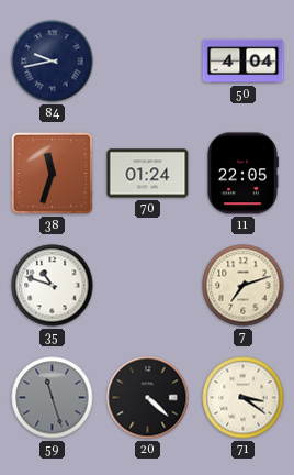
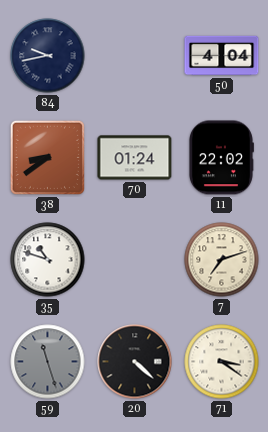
38: 11:33 -> 8:39
11: 22:05 -> 22:02
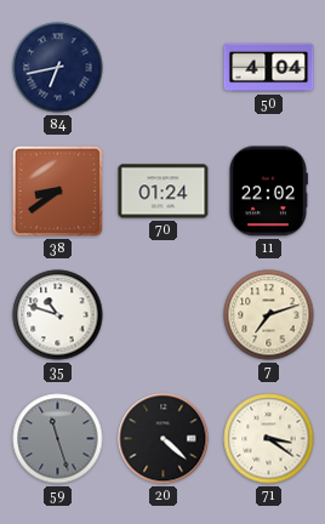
84: 9:43 -> 6:43
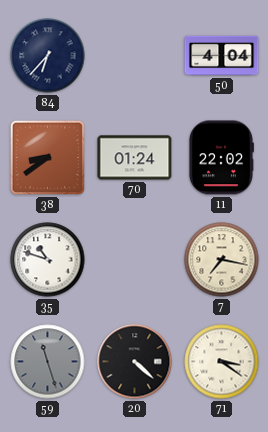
84: 6:43 -> 6:37
7: 7:12 -> 7:17
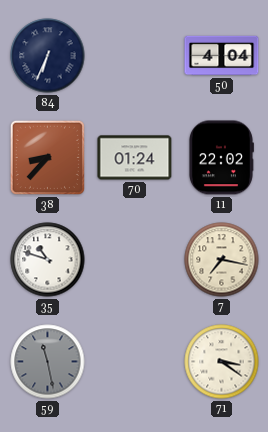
84: 6:37 -> 6:34
38: 8:39 -> 8:37
59: 11:27 -> 11:28
20: 4:22 -> none
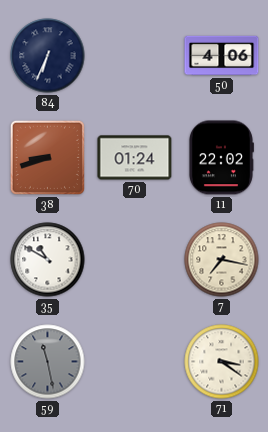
50: 4:04 -> 4:06
38: 8:37 -> 8:42
35: 10:48 -> 10:50
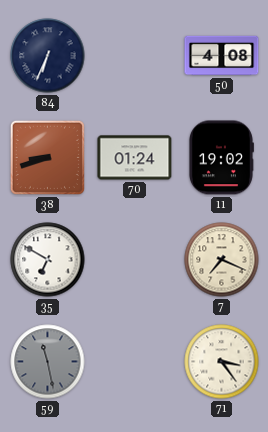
50: 4:06 -> 4:08
11: 22:02 -> 19:02
35: 10:50 -> 6:50
7: 7:17 -> 7:19
71: 3:21 -> 3:24
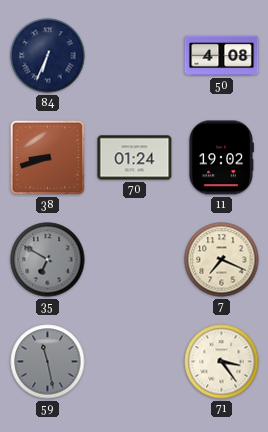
35 dial: white -> grey
